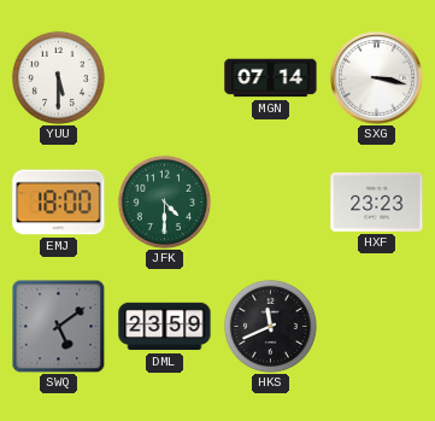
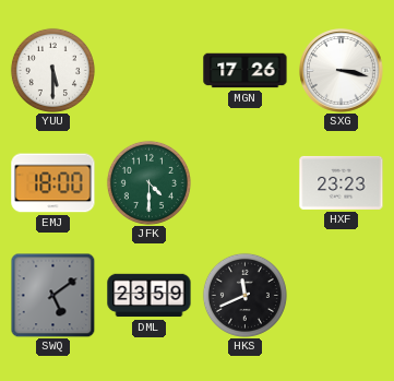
MGN: 07:14 -> 17:26
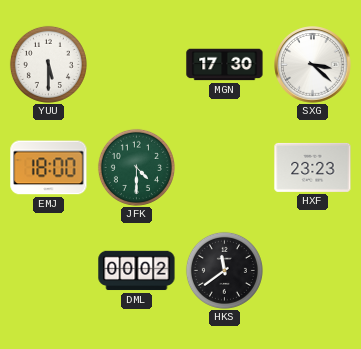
MGN: 17:26 -> 17:30
SXG: 3:17 -> 3:22
SWQ: 5:09 -> none
DML: 23:59 -> 00:02
HKS: 11:41 -> 11:39
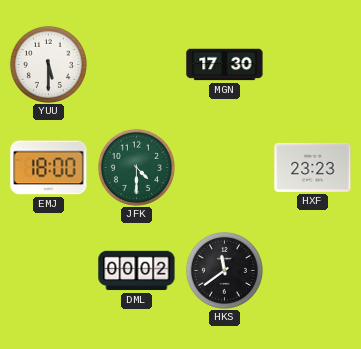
SXG: 3:22 -> none
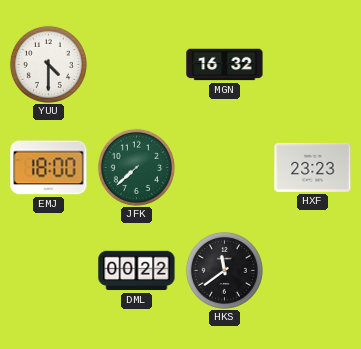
YUU: 5:30 -> 4:30
MGN: 17:30 -> 16:32
JFK: 4:30 -> 7:38
DML: 00:02 -> 00:22
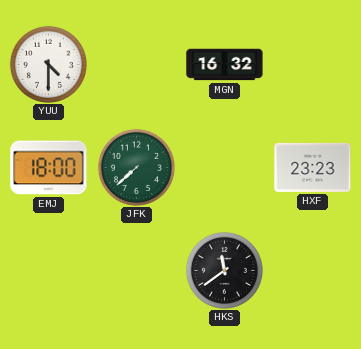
DML: 00:22 -> none
